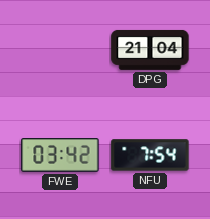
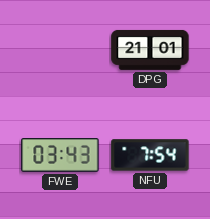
DPG: 21:04 -> 21:01
FWE: 03:42 -> 03:43
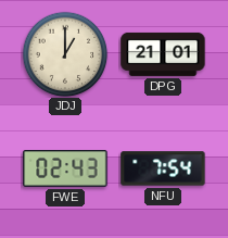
JDJ: none -> 1:00
FWE: 03:43 -> 02:43
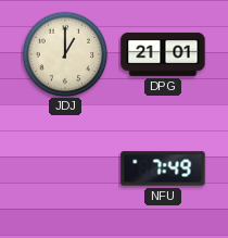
FWE: 02:43 -> none
NFU: 7:54 -> 7:49
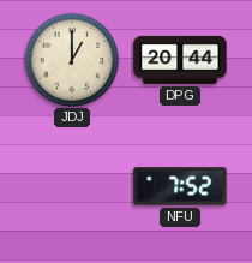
DPG: 21:01 -> 20:44
NFU: 7:49 -> 7:52
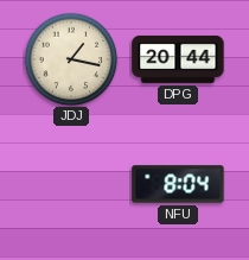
JDJ: 1:00 -> 1:17
NFU: 7:52 -> 8:04
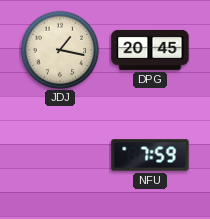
DPG: 20:44 -> 20:45
NFU: 8:04 -> 7:59
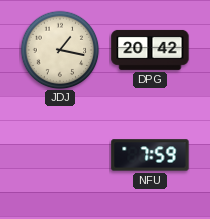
DPG: 20:45 -> 20:42
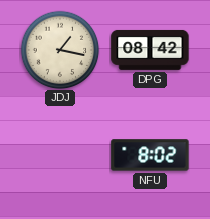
DPG: 20:42 -> 08:42
NFU: 7:59 -> 8:02
